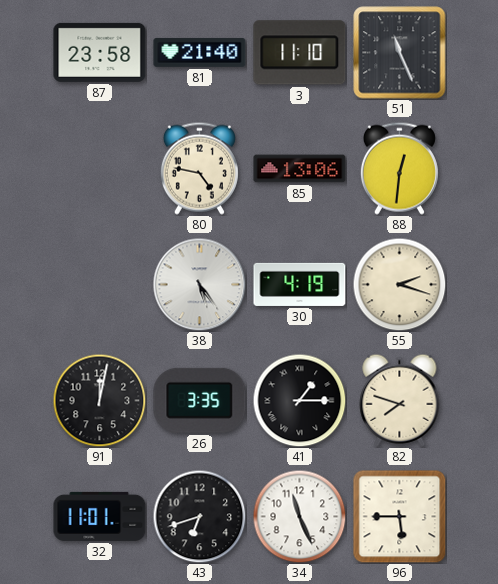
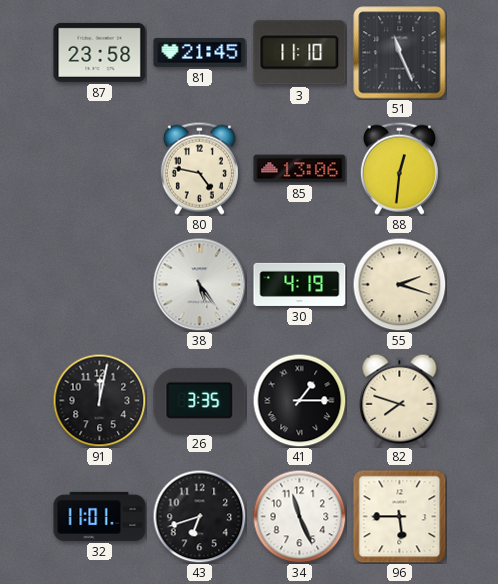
81: 21:40 -> 21:45
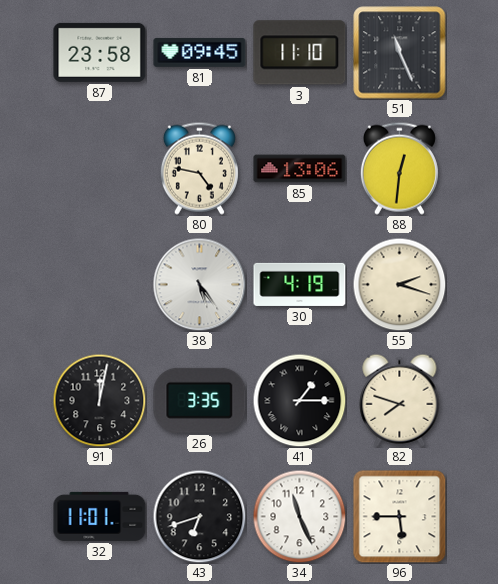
81: 21:45 -> 09:45
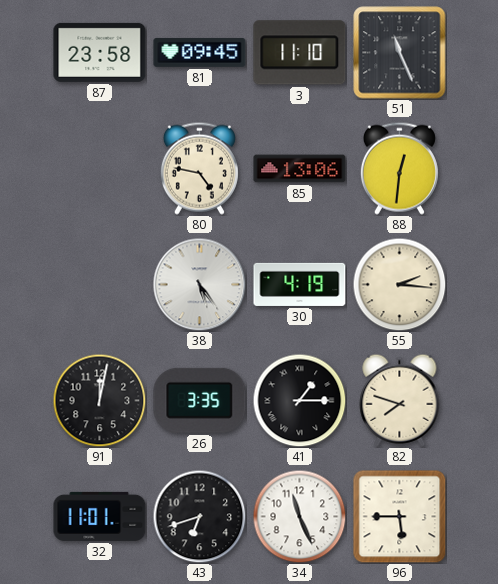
55: 2:18 -> 2:16
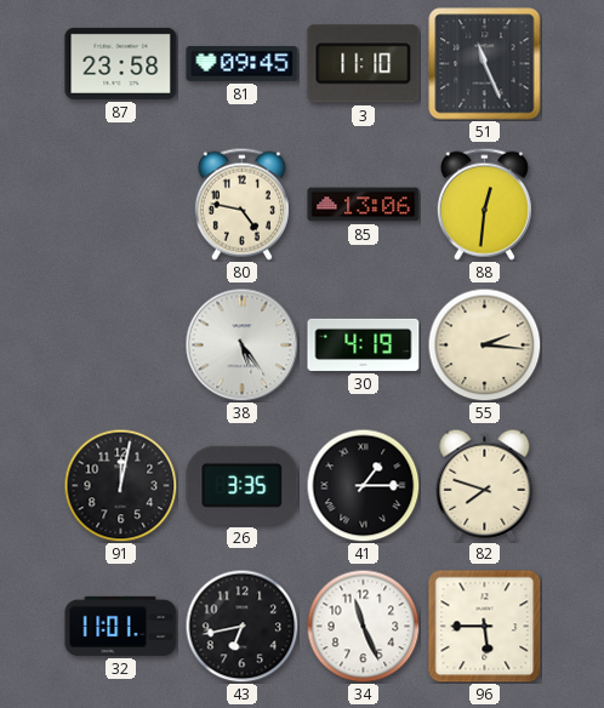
43: 6:42 -> 6:43
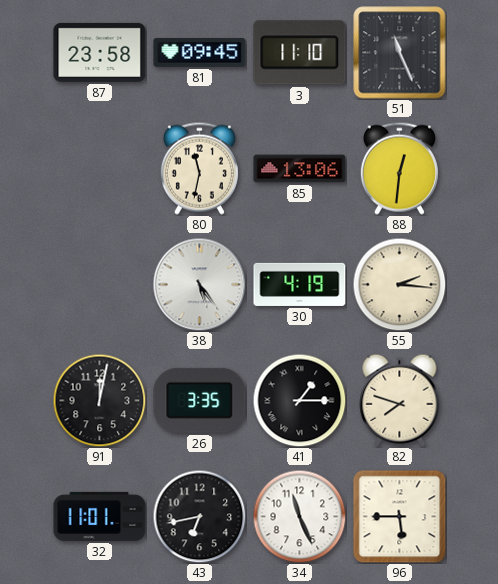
80: 4:47 -> 11:32
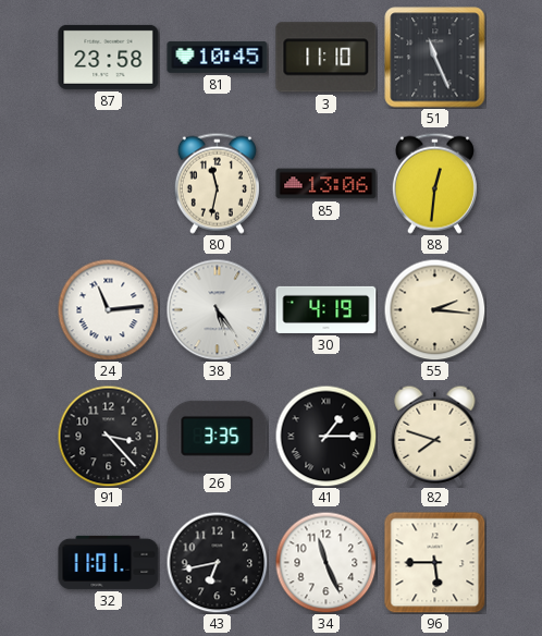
81: 09:45 -> 10:45
24: none -> 11:14
91: 12:02 -> 3:23
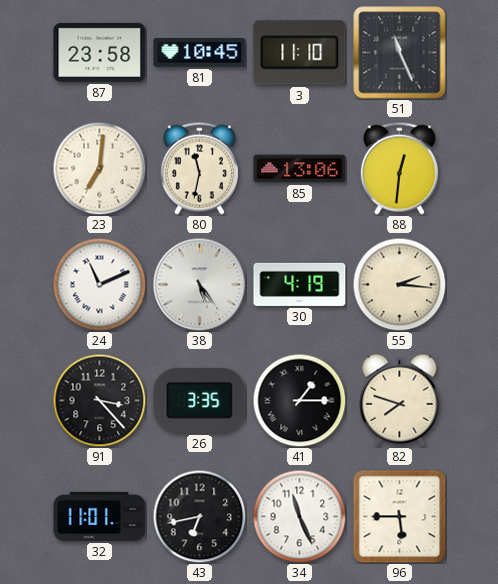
23: none -> 7:01
24: 11:14 -> 11:11
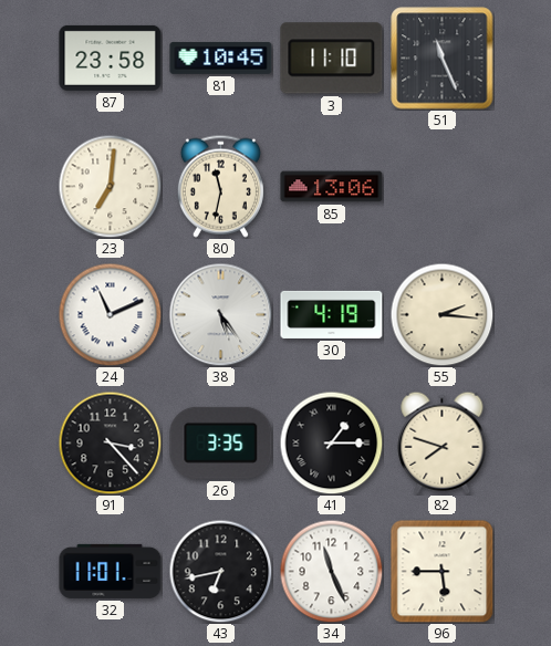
88: 12:31 -> none
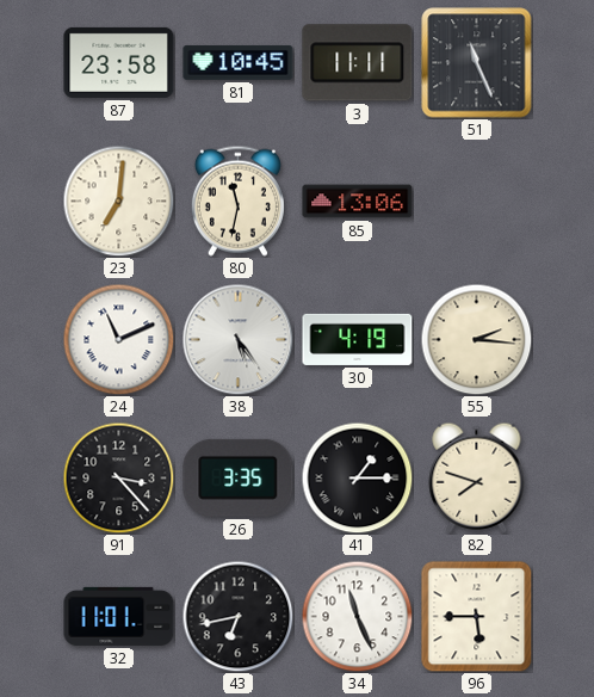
3: 11:10 -> 11:11
